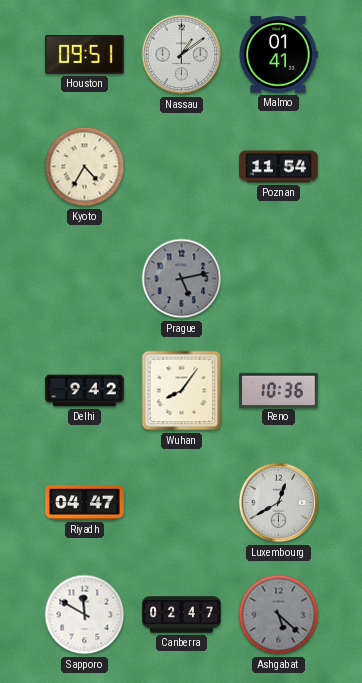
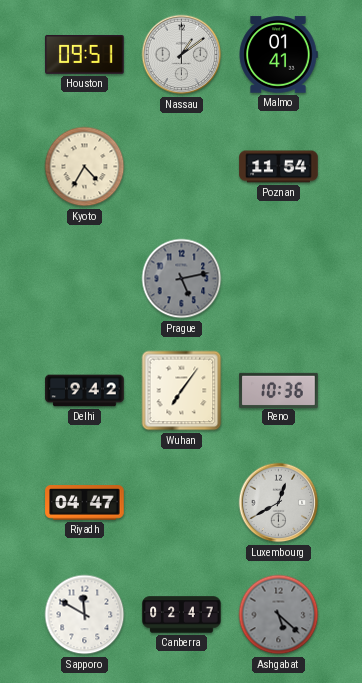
Wuhan: 8:06 -> 7:06
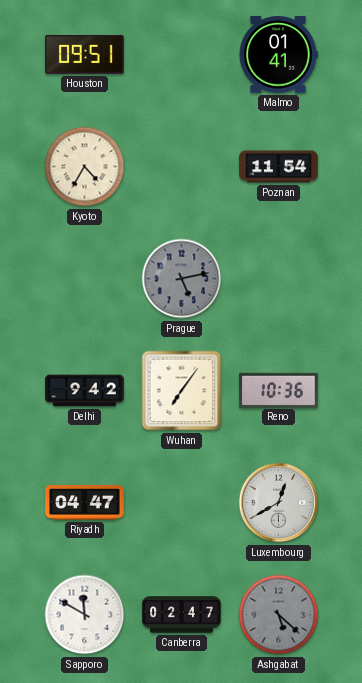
Nassau: 1:09 -> none
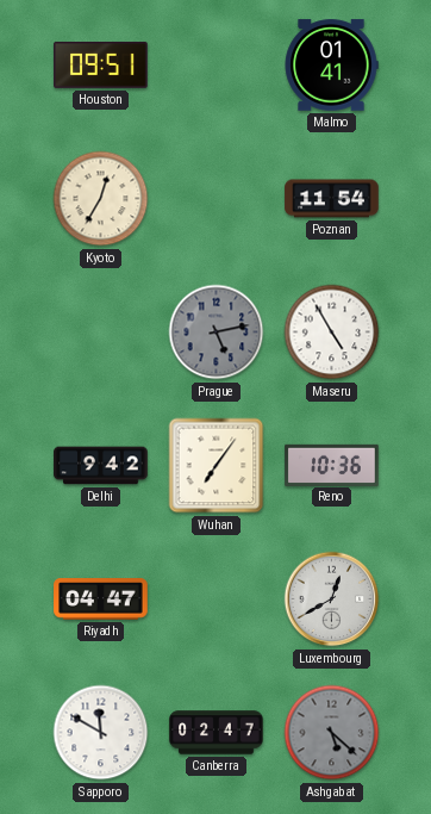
Kyoto: 4:35 -> 12:35
Maseru: none -> 4:55
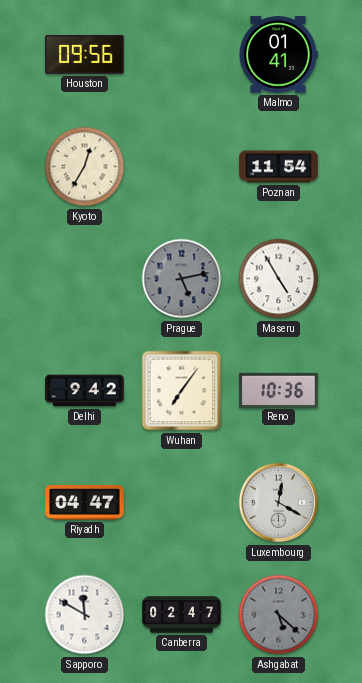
Houston: 09:51 -> 09:56
Luxembourg: 12:40 -> 12:20
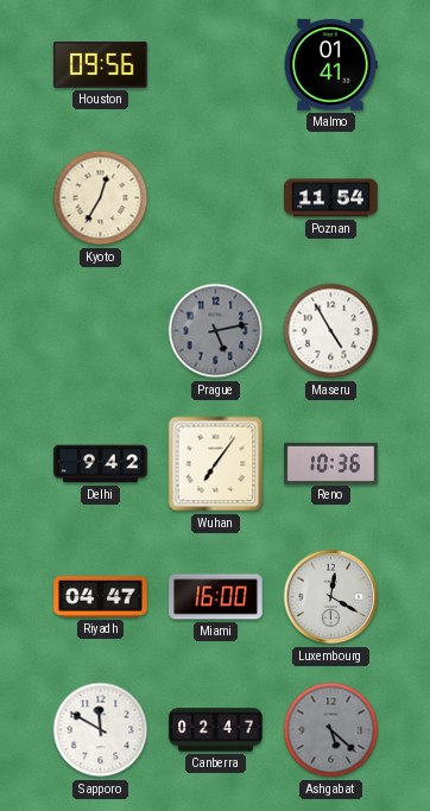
Miami: none -> 16:00
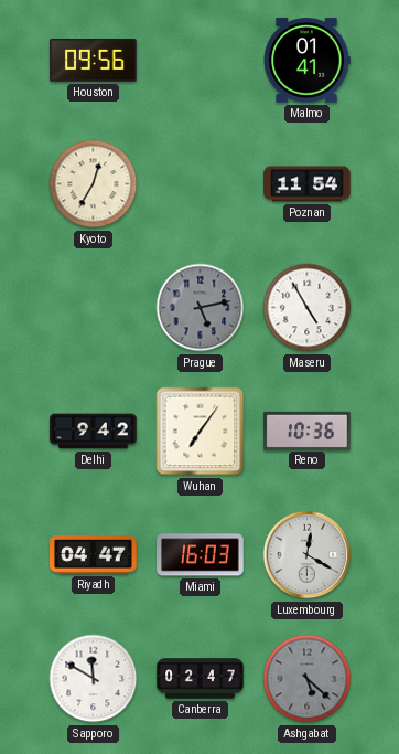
Miami: 16:00 -> 16:03
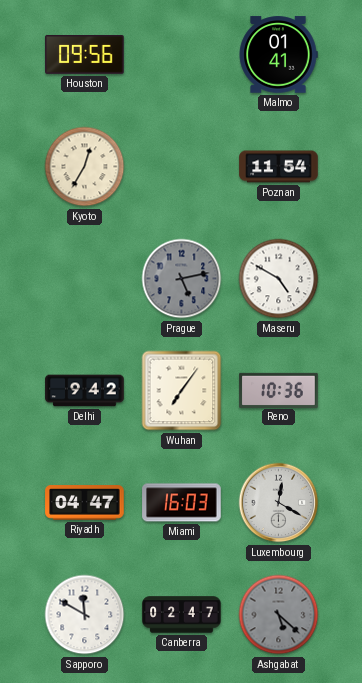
Maseru: 4:55 -> 4:50
